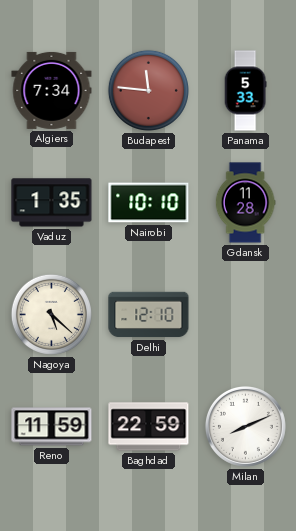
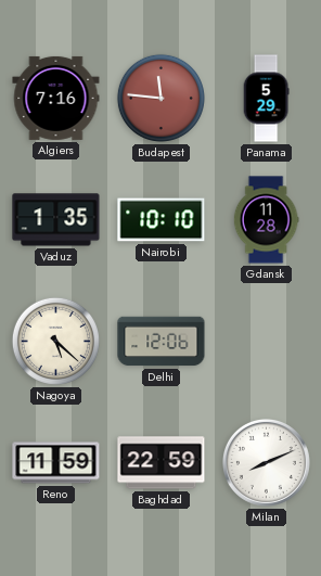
Algiers: 7:34 -> 7:16
Panama: 5:33 -> 5:29
Delhi: 12:10 -> 12:06
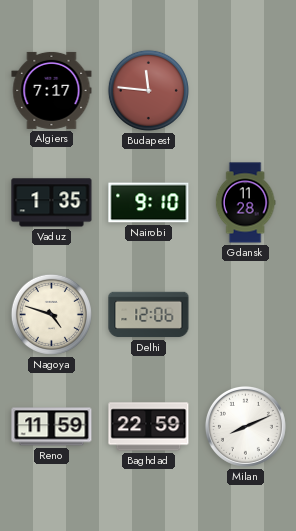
Algiers: 7:16 -> 7:17
Panama: 5:29 -> none
Nairobi: 10:10 -> 9:10
Nagoya: 5:22 -> 4:48
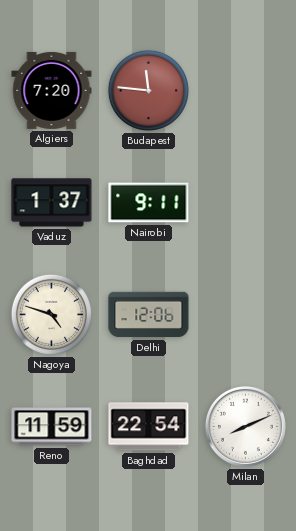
Algiers: 7:17 -> 7:20
Vaduz: 1:35 -> 1:37
Nairobi: 9:10 -> 9:11
Gdansk: 11:28 -> none
Baghdad: 22:59 -> 22:54
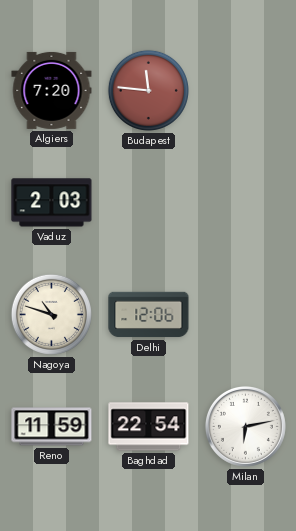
Vaduz: 1:37 -> 2:03
Nairobi: 9:11 -> none
Nagoya: 4:48 -> 10:48
Milan: 8:11 -> 6:13
